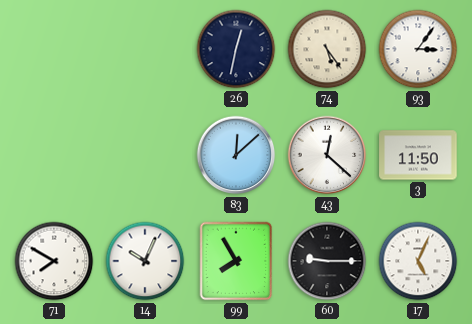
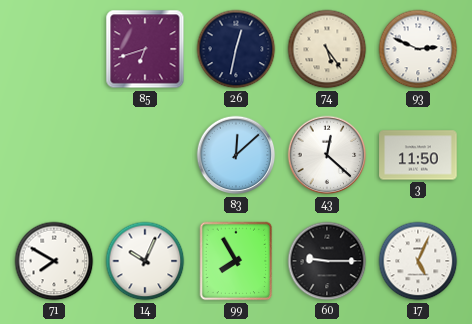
85: none -> 6:42
93: 3:06 -> 2:49
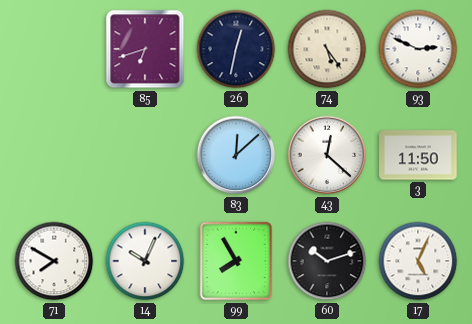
60: 9:15 -> 10:12
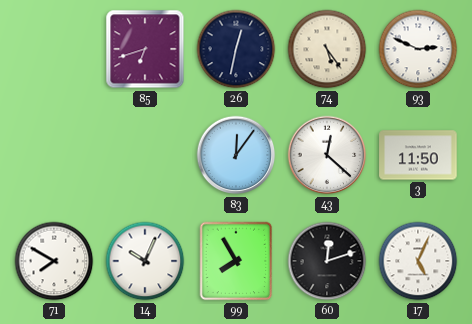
83: 12:08 -> 12:06
60: 10:12 -> 12:12
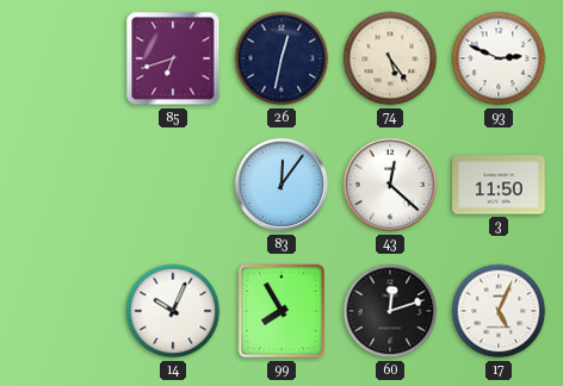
71: 7:50 -> none
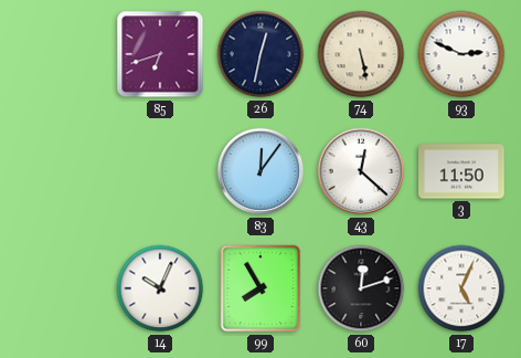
74: 5:24 -> 5:28
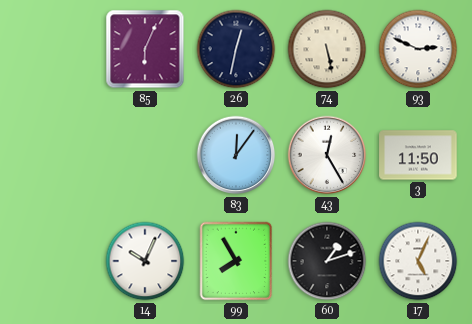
85: 6:42 -> 6:04
43: 12:22 -> 12:25
60: 12:12 -> 1:12
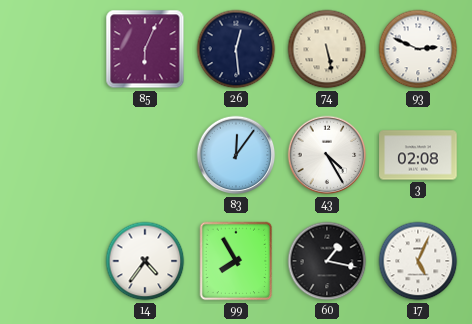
26: 12:32 -> 12:29
43: 12:25 -> 4:25
3: 11:50 -> 02:08
14: 10:04 -> 4:36
60: 1:12 -> 1:17
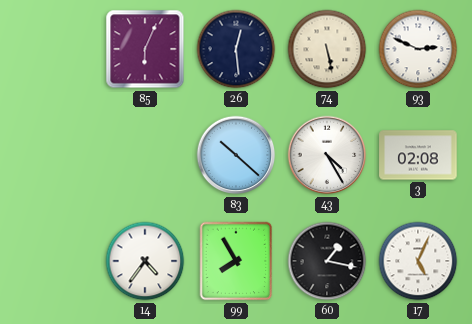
83: 12:06 -> 10:22
